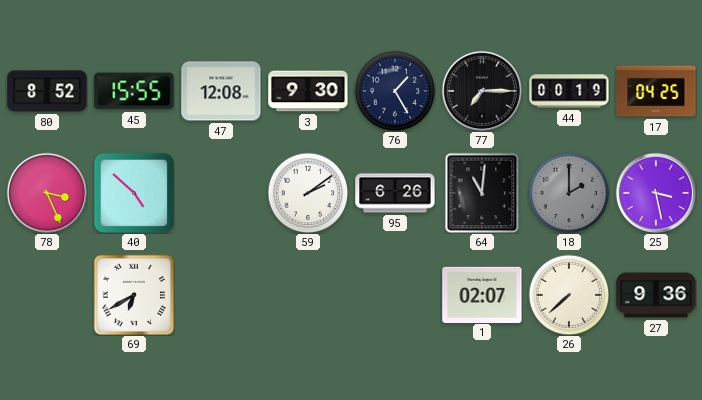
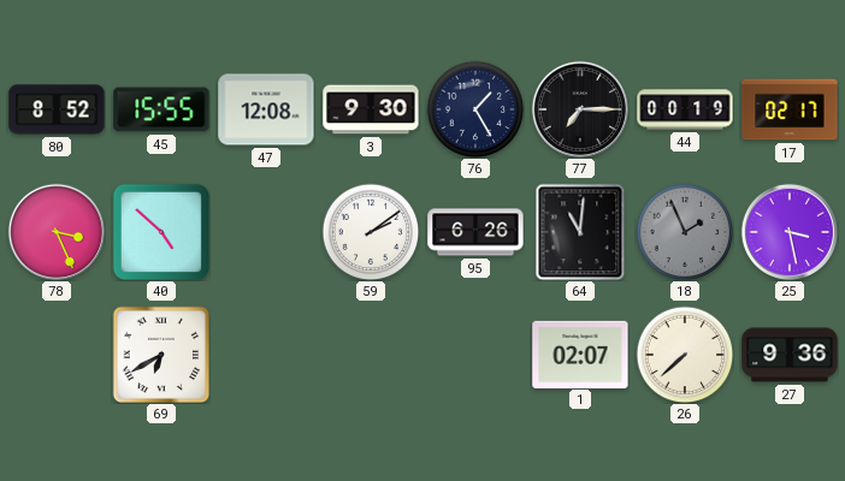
17: 04:25 -> 02:17
18: 2:00 -> 1:56
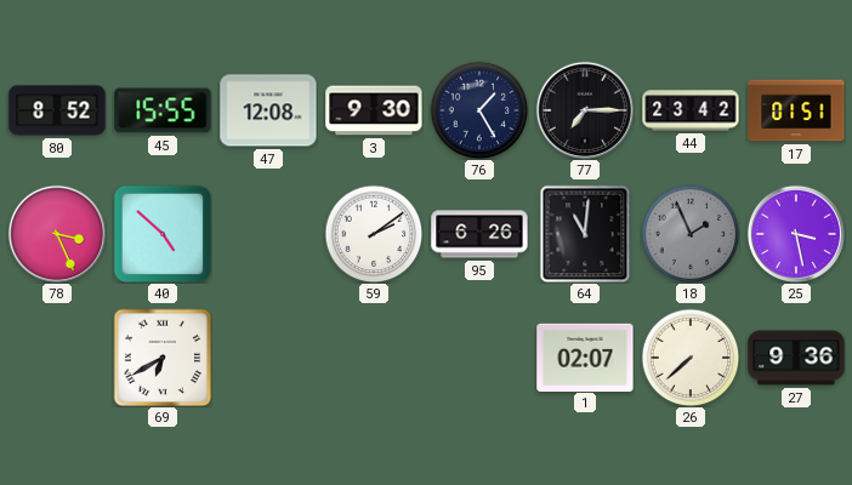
44: 00:19 -> 23:42
17: 02:17 -> 01:51
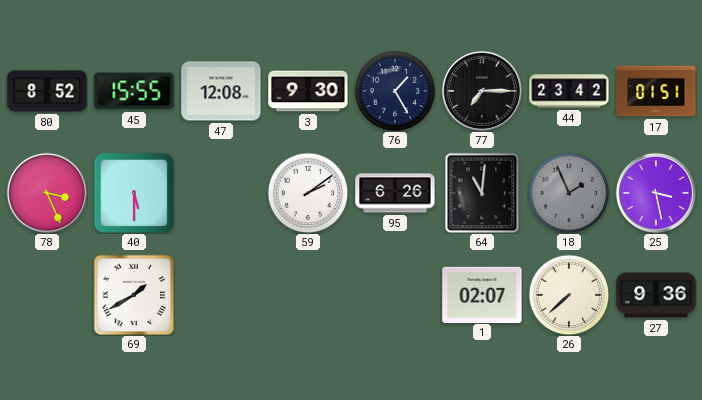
40: 4:52 -> 5:30
69: 6:40 -> 1:40
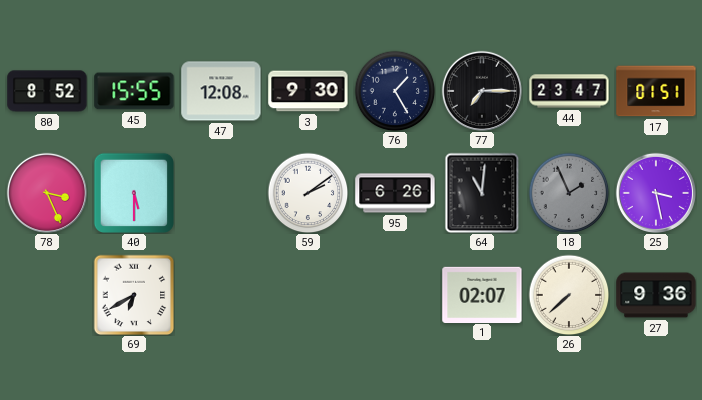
44: 23:42 -> 23:47
69: 1:40 -> 6:40
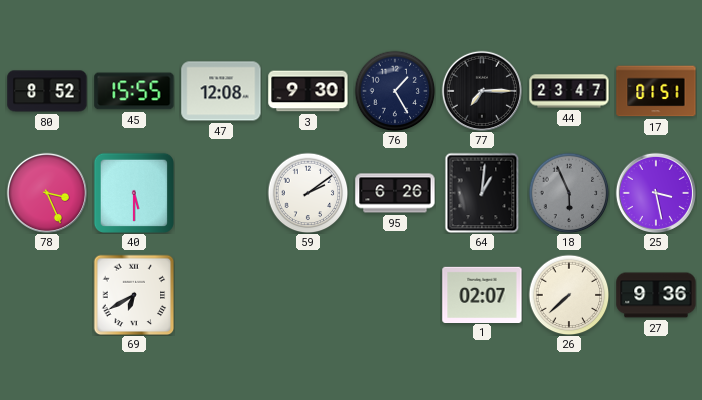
64: 11:01 -> 1:01
18: 1:56 -> 5:56
